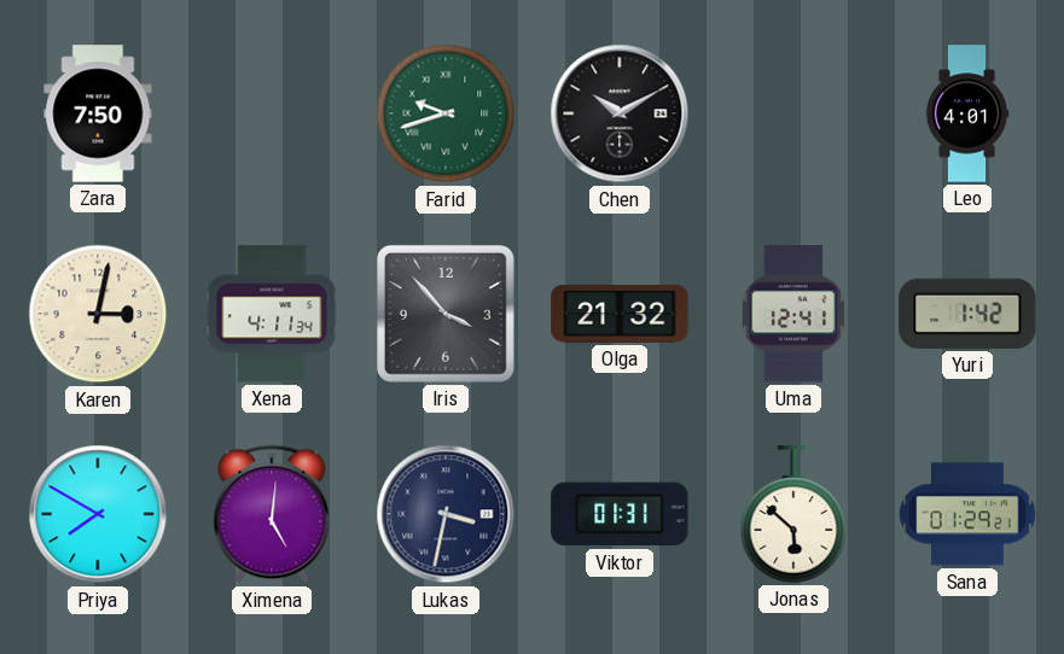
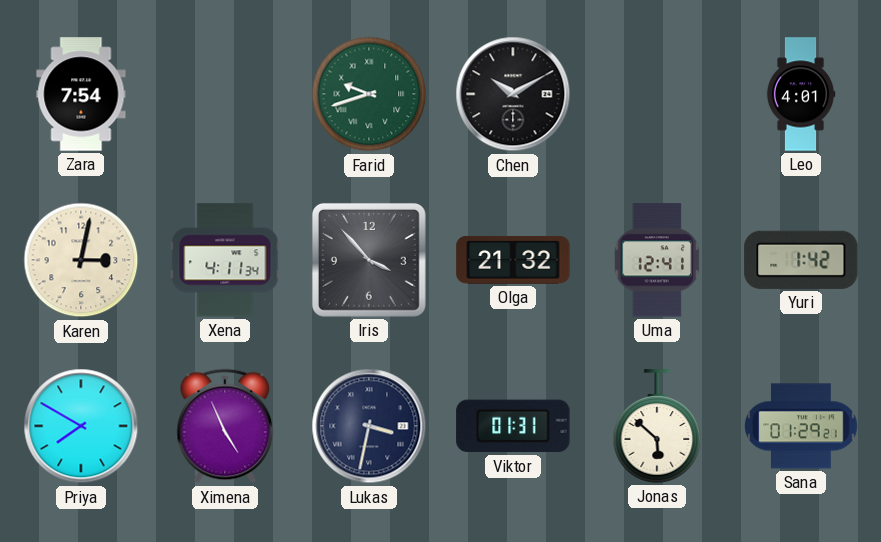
Zara: 7:50 -> 7:54
Ximena: 5:01 -> 4:56
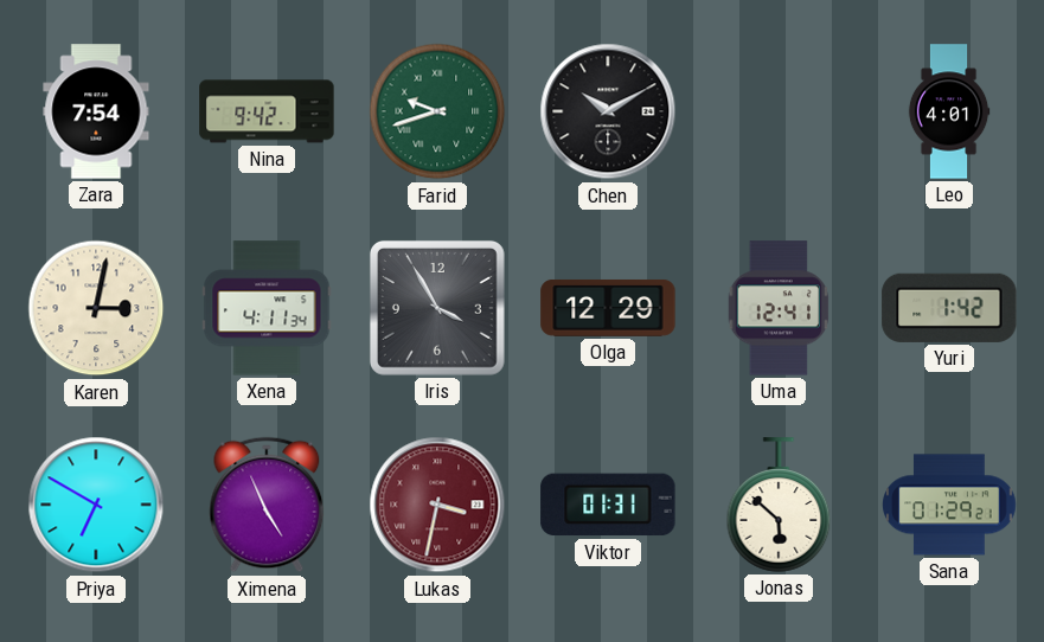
Nina: none -> 9:42
Iris: 3:53 -> 3:55
Olga: 21:32 -> 12:29
Priya: 7:50 -> 6:50
Lukas dial: navy -> burgundy
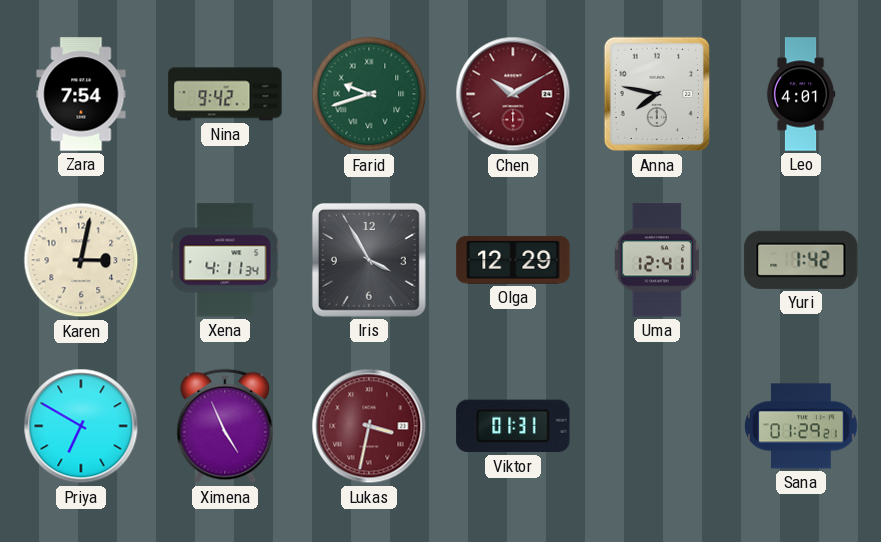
Chen dial: black -> burgundy
Anna: none -> 7:47
Jonas: 5:52 -> none
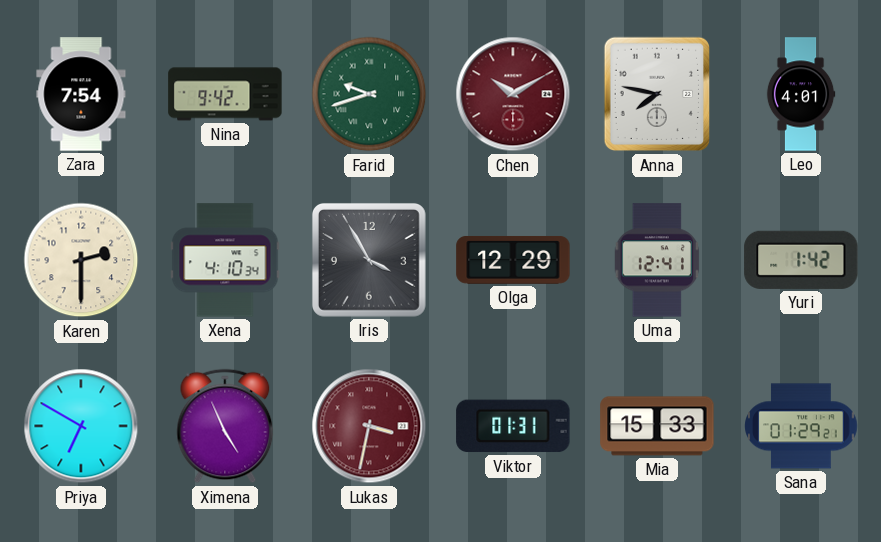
Karen: 3:02 -> 2:30
Xena: 4:11 -> 4:10
Mia: none -> 15:33
